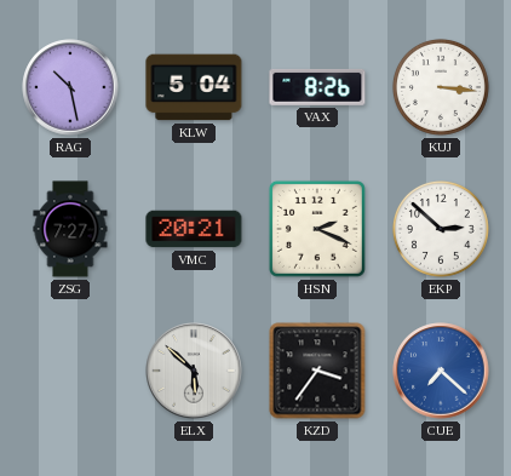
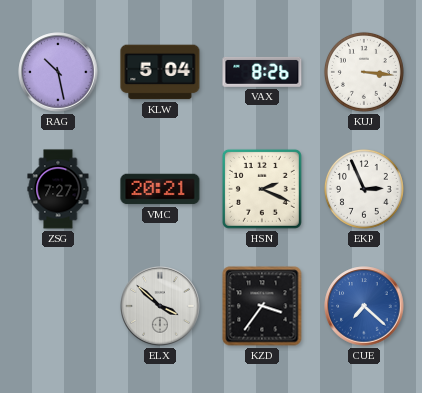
EKP: 2:52 -> 2:56
ELX: 5:52 -> 3:52
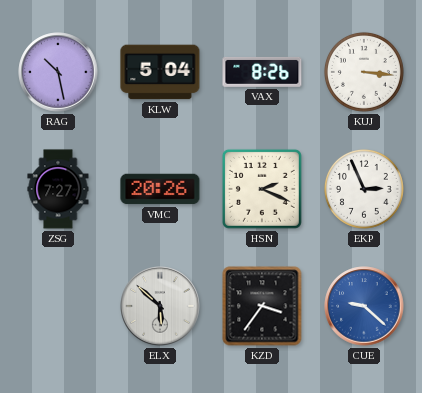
VMC: 20:21 -> 20:26
ELX: 3:52 -> 5:52
CUE: 7:22 -> 9:22
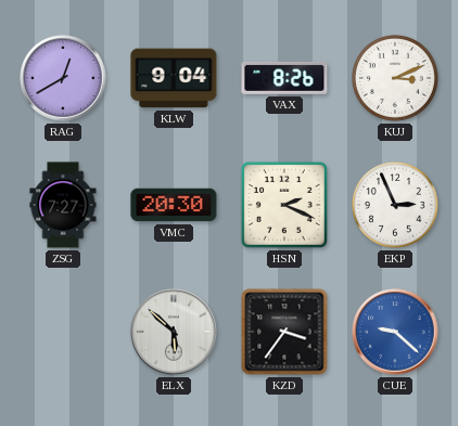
RAG: 10:28 -> 12:40
KLW: 5:04 -> 9:04
KUJ: 3:16 -> 3:11
VMC: 20:26 -> 20:30
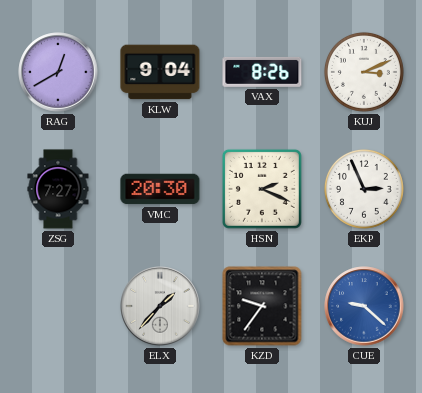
ELX: 5:52 -> 1:37
KZD: 3:36 -> 9:36
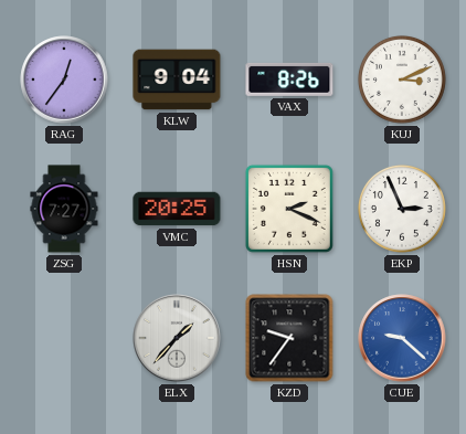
RAG: 12:40 -> 12:36
VMC: 20:30 -> 20:25
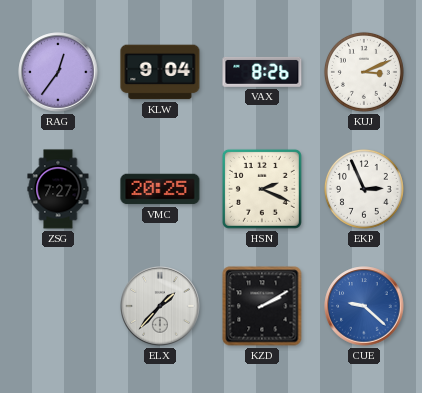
KZD: 9:36 -> 2:10
